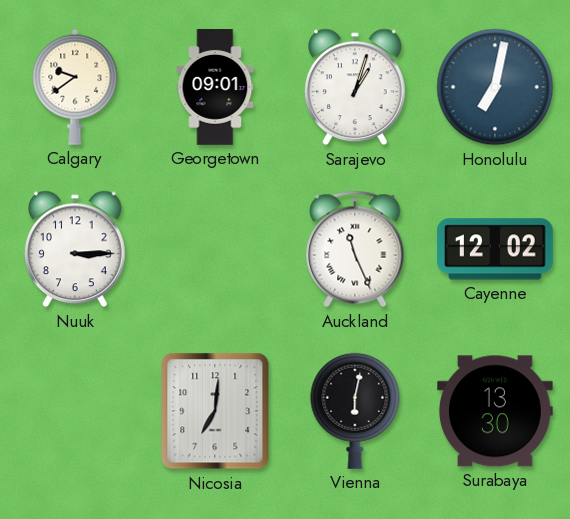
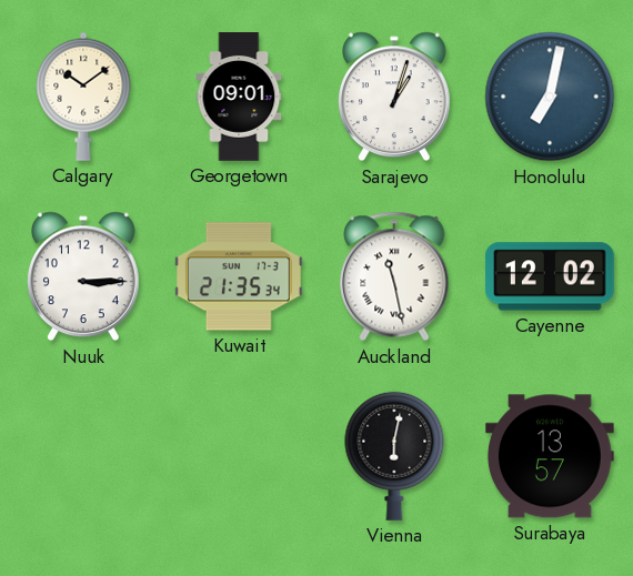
Calgary: 9:39 -> 10:09
Kuwait: none -> 21:35
Auckland: 11:26 -> 11:28
Nicosia: 7:01 -> none
Surabaya: 13:30 -> 13:57
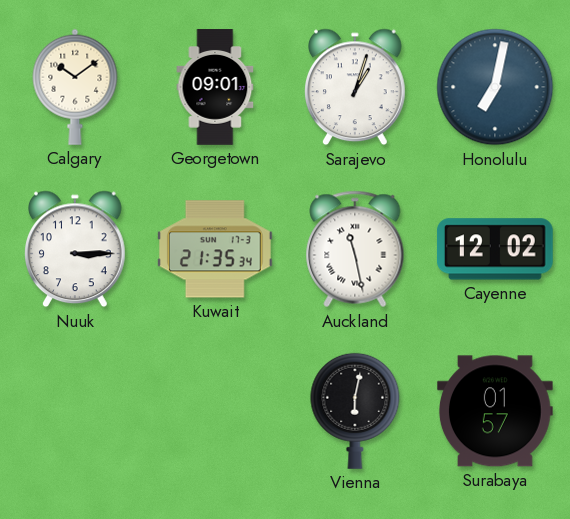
Surabaya: 13:57 -> 01:57
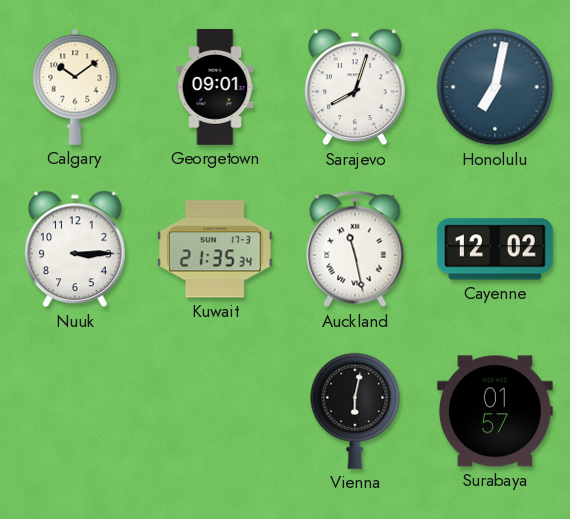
Sarajevo: 1:03 -> 8:03
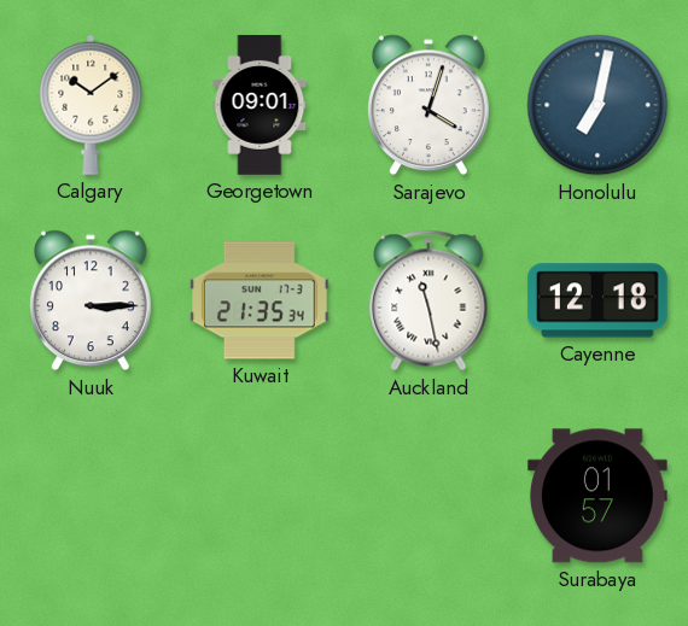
Sarajevo: 8:03 -> 4:03
Cayenne: 12:02 -> 12:18
Vienna: 6:02 -> none
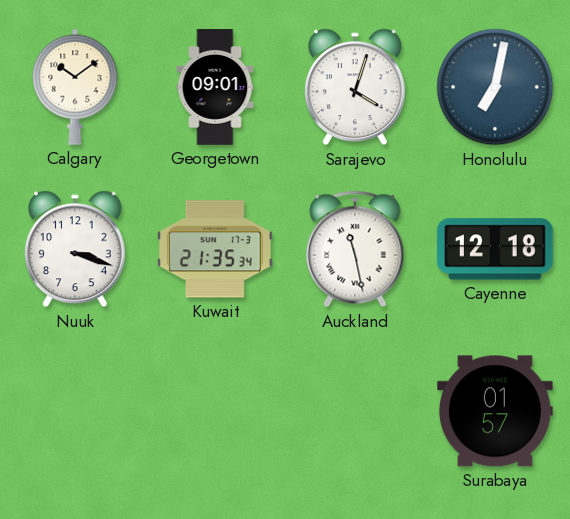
Nuuk: 3:15 -> 3:18
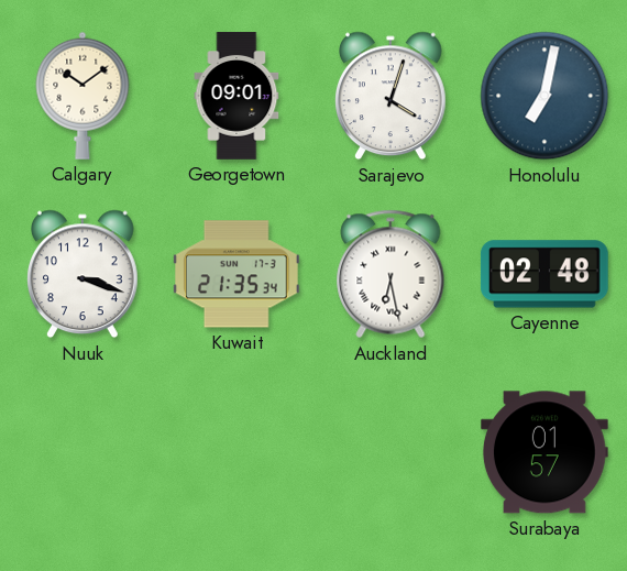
Auckland: 11:28 -> 6:28
Cayenne: 12:18 -> 02:48
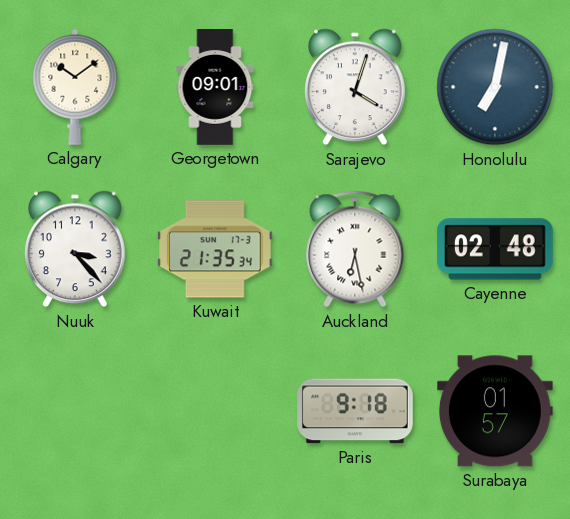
Nuuk: 3:18 -> 3:23
Paris: none -> 9:18
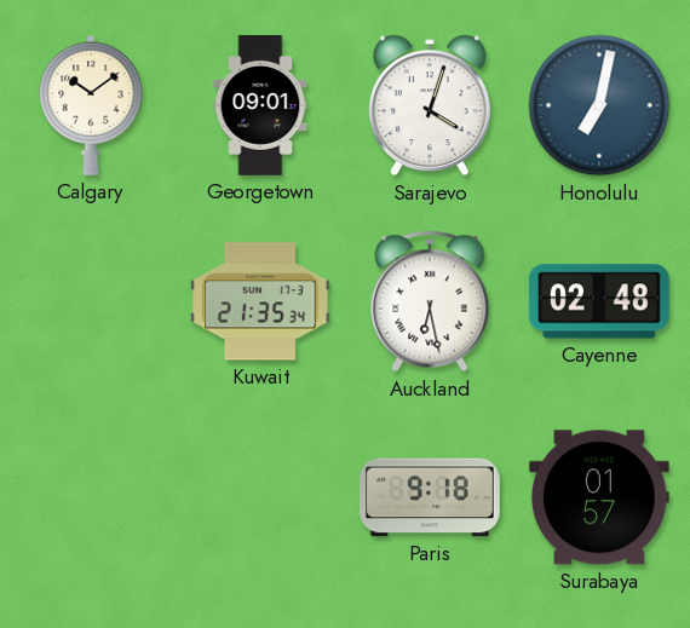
Nuuk: 3:23 -> none
